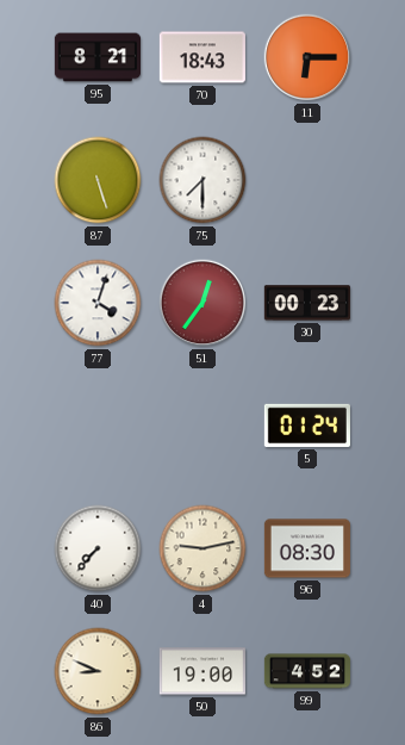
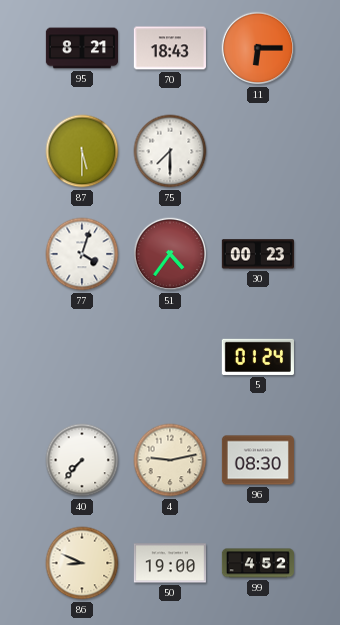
87: 5:27 -> 5:30
51: 12:36 -> 4:36
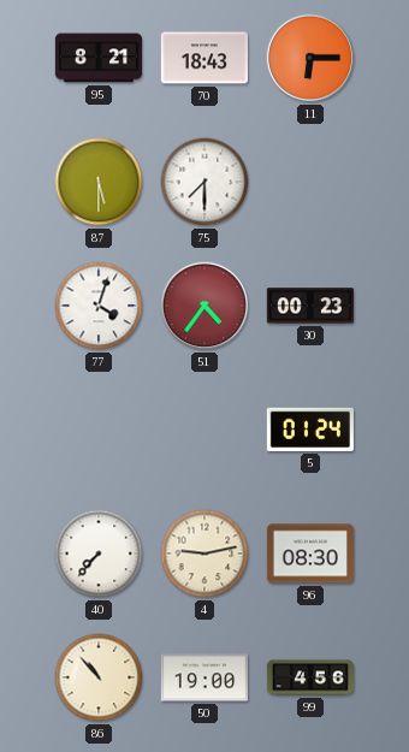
86: 8:49 -> 10:53
99: 4:52 -> 4:56
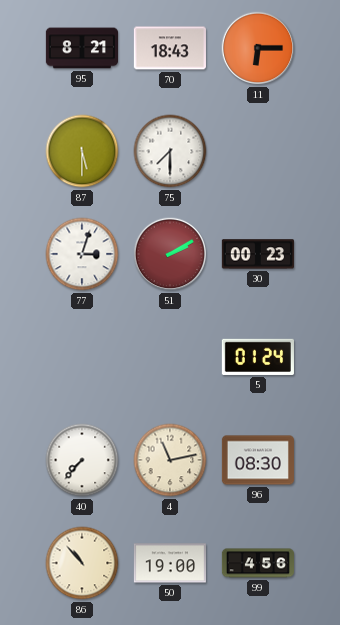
77: 4:03 -> 3:03
51: 4:36 -> 2:10
4: 9:13 -> 11:13
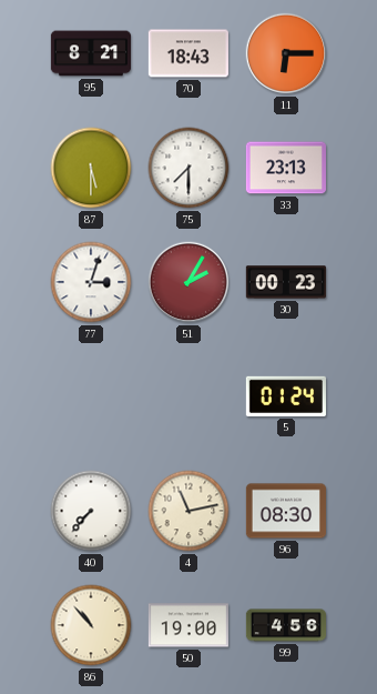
33: none -> 23:13
51: 2:10 -> 2:05
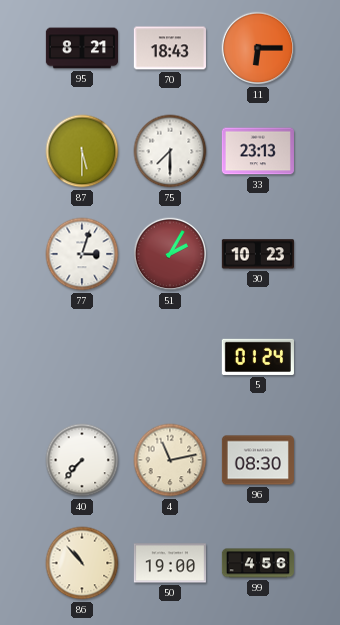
30: 00:23 -> 10:23
